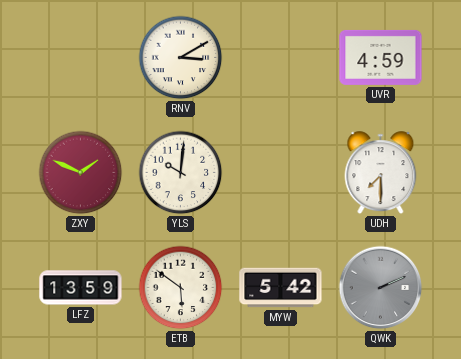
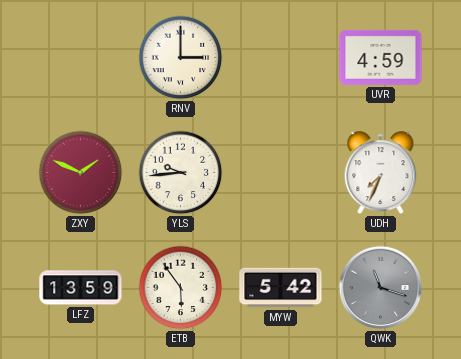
RNV: 3:10 -> 3:00
YLS: 10:01 -> 9:44
UDH: 7:30 -> 7:34
ETB: 5:51 -> 5:54
QWK: 2:11 -> 11:18
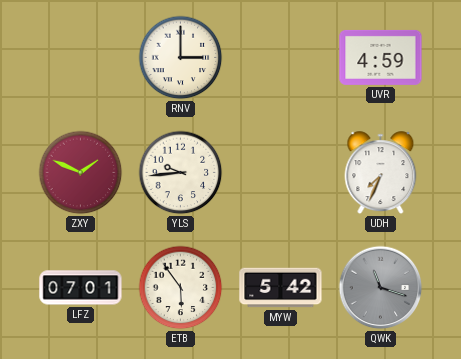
LFZ: 13:59 -> 07:01
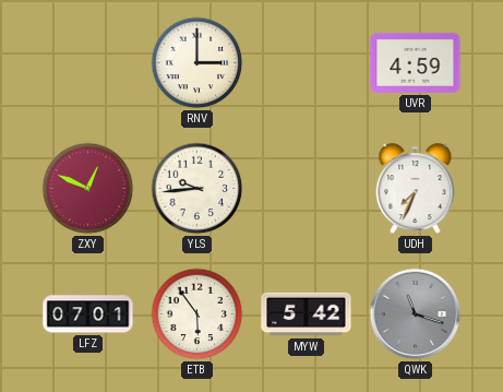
ZXY: 1:49 -> 12:49
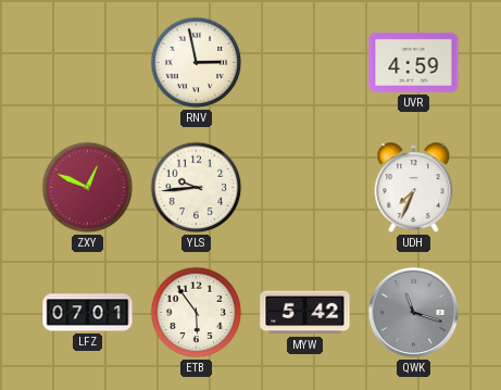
RNV: 3:00 -> 2:58
